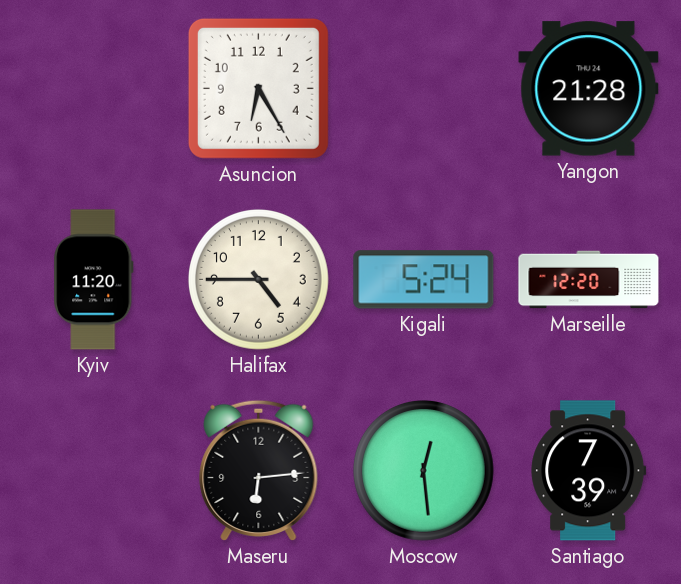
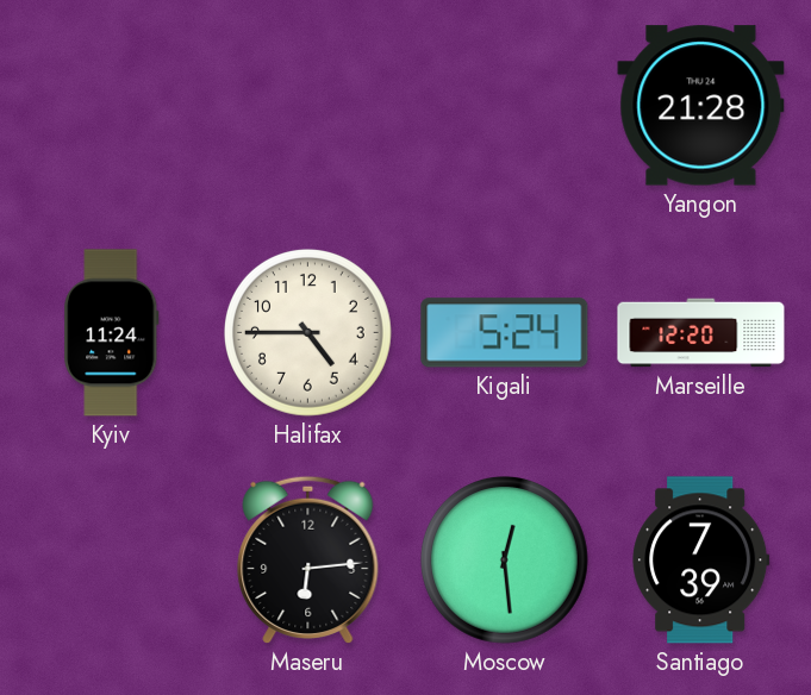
Asuncion: 6:25 -> none
Kyiv: 11:20 -> 11:24
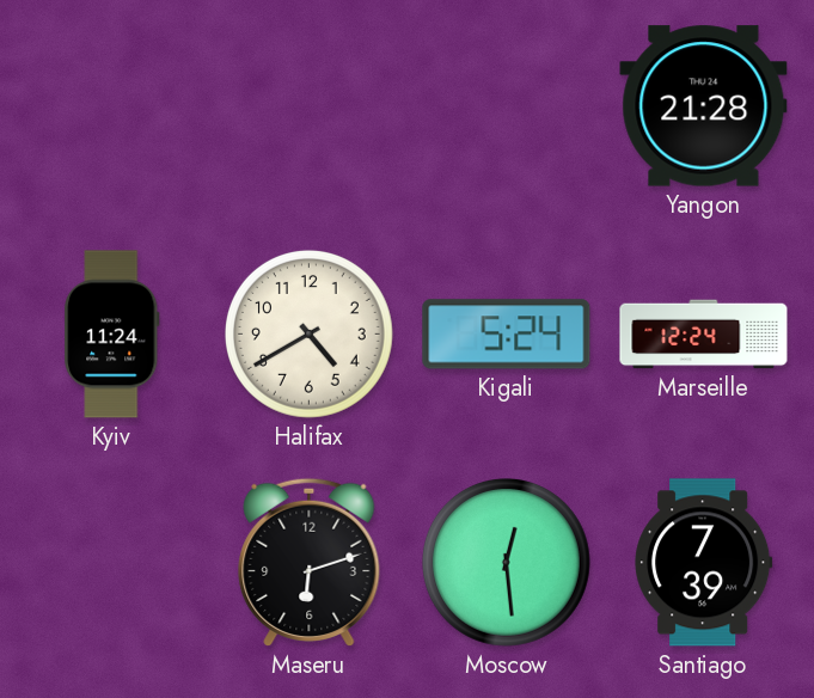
Halifax: 4:45 -> 4:40
Marseille: 12:20 -> 12:24
Maseru: 6:14 -> 6:12
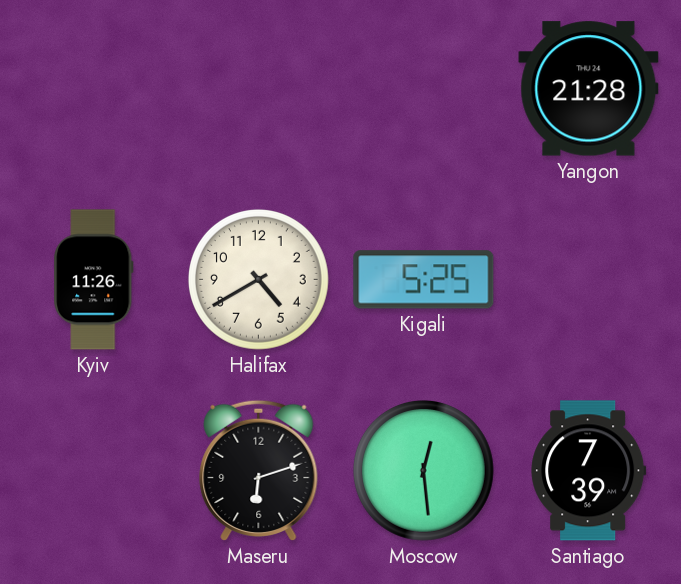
Kyiv: 11:24 -> 11:26
Kigali: 5:24 -> 5:25
Marseille: 12:24 -> none
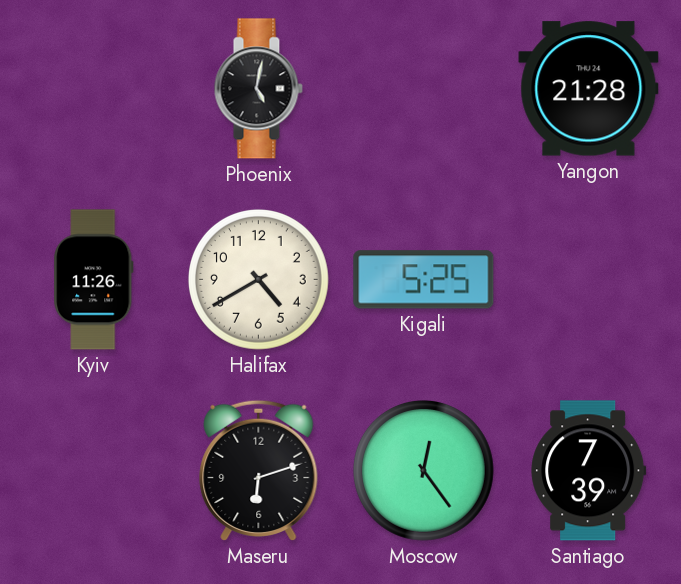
Phoenix: none -> 5:02
Moscow: 12:29 -> 12:24
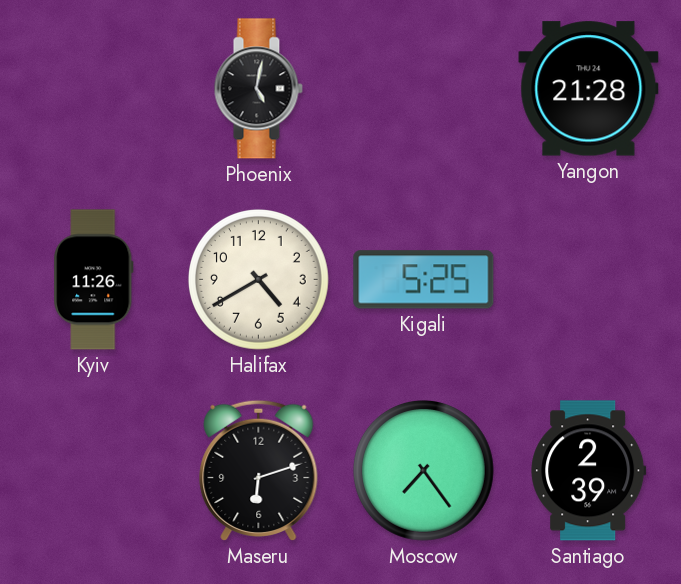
Moscow: 12:24 -> 7:24
Santiago: 7:39 -> 2:39
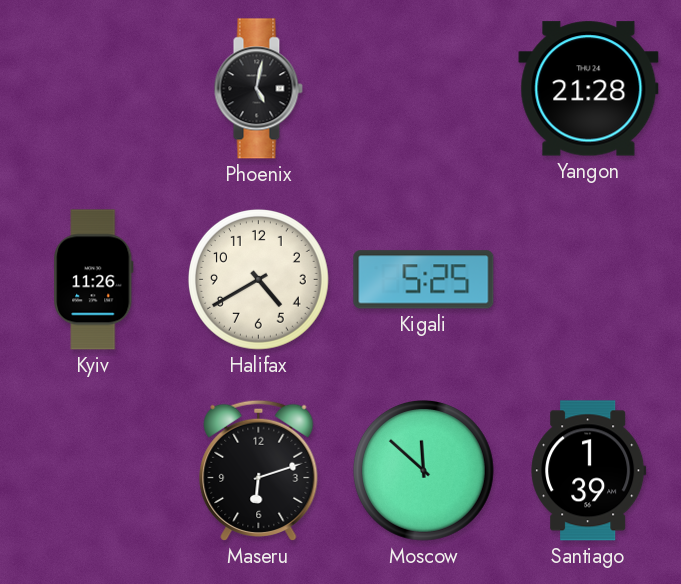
Moscow: 7:24 -> 11:52
Santiago: 2:39 -> 1:39
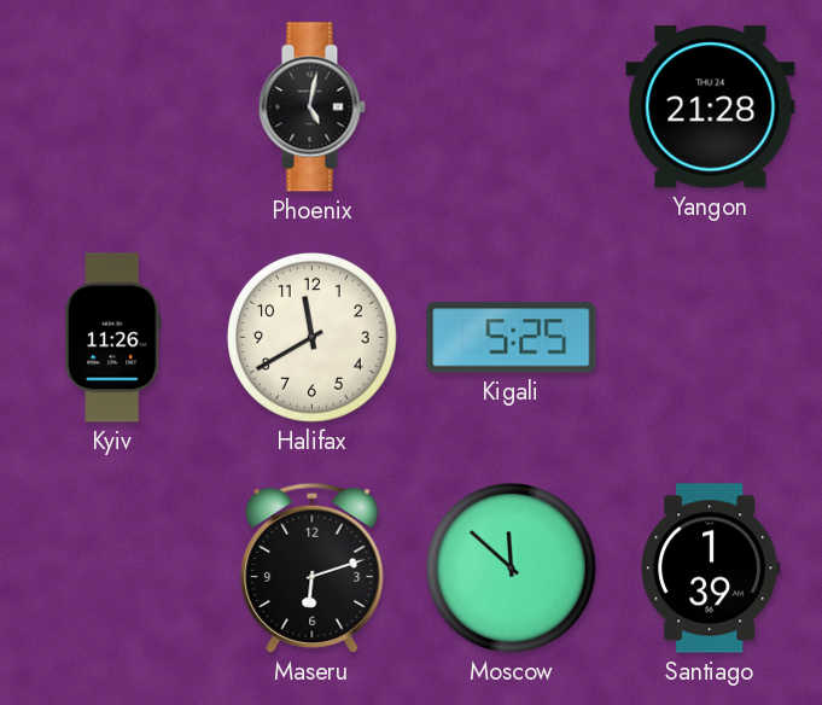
Halifax: 4:40 -> 11:40
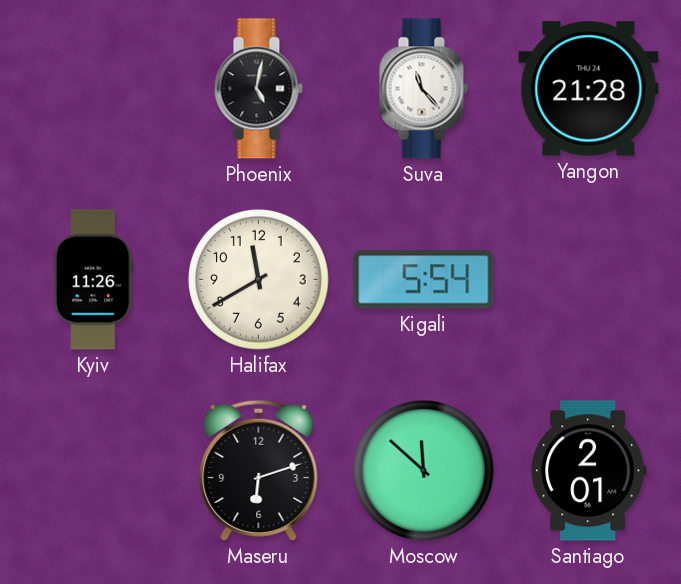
Suva: none -> 11:23
Kigali: 5:25 -> 5:54
Santiago: 1:39 -> 2:01
